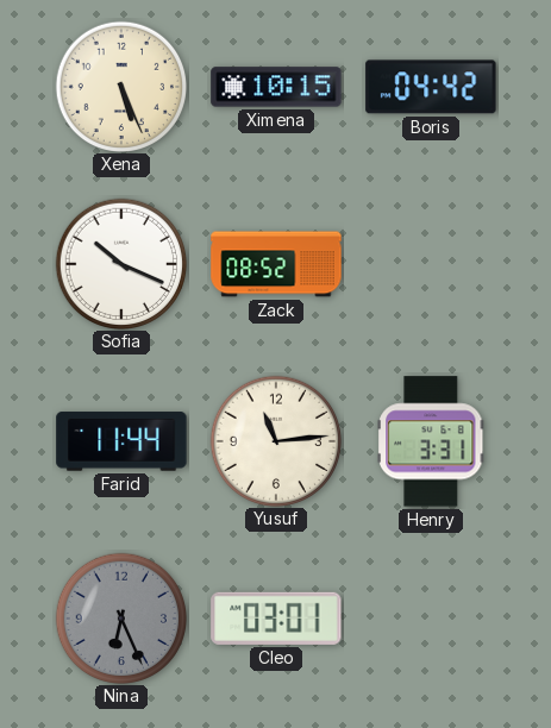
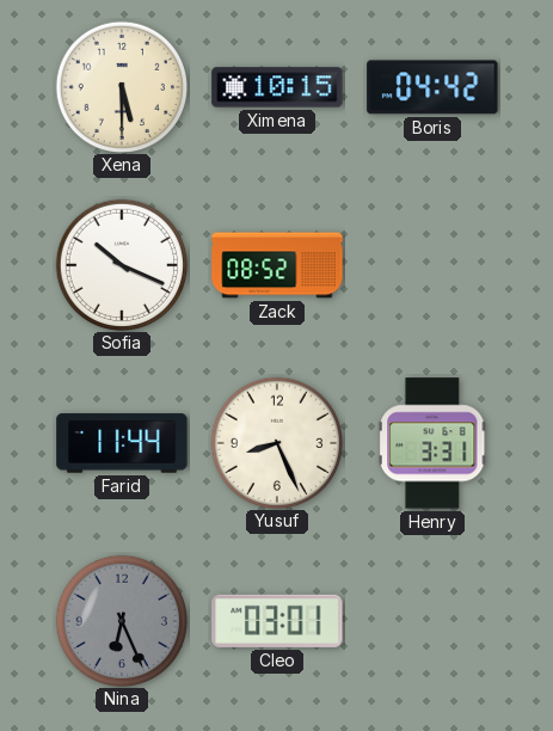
Xena: 5:26 -> 5:30
Yusuf: 11:14 -> 8:26
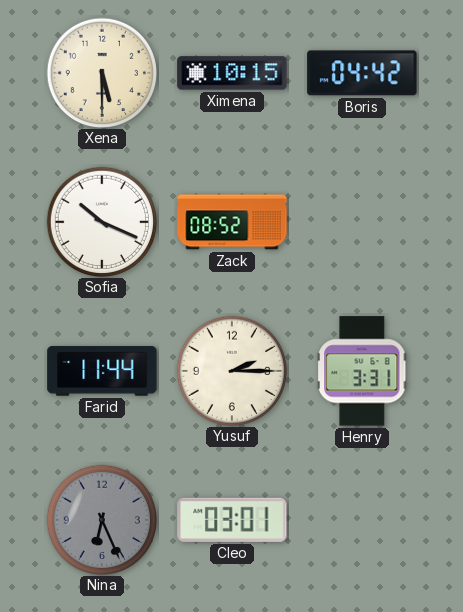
Yusuf: 8:26 -> 2:15
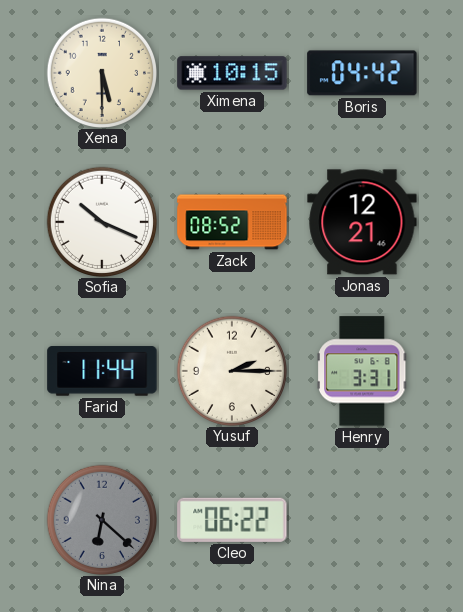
Jonas: none -> 12:21
Nina: 6:26 -> 6:22
Cleo: 03:01 -> 06:22
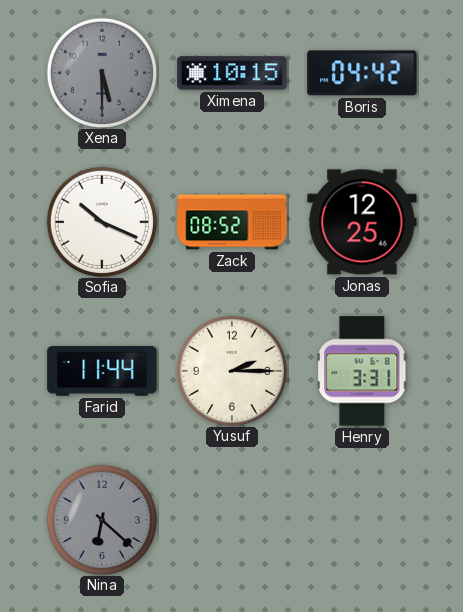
Xena dial: cream -> grey
Jonas: 12:21 -> 12:25
Cleo: 06:22 -> none
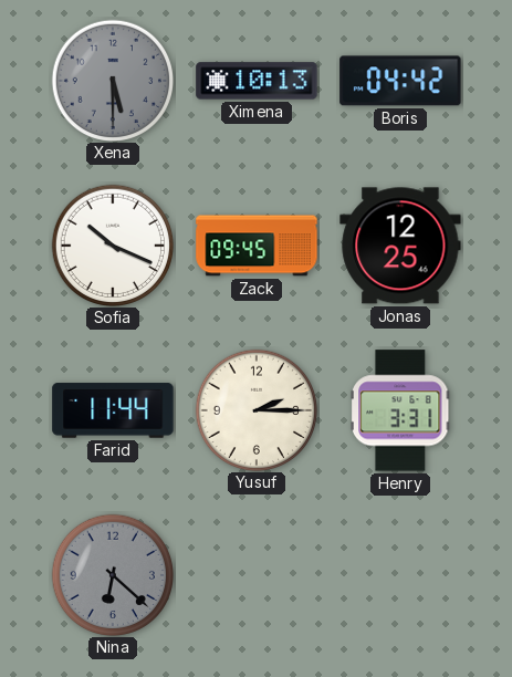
Ximena: 10:15 -> 10:13
Zack: 08:52 -> 09:45
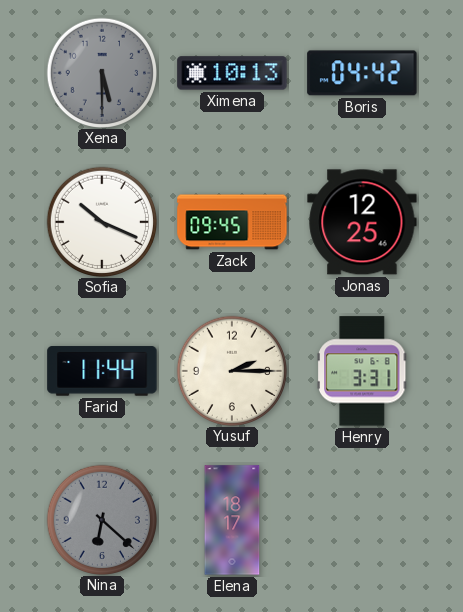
Elena: none -> 18:17
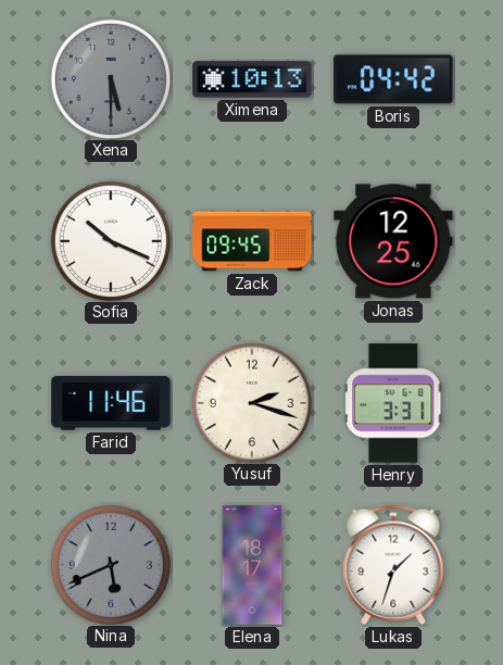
Farid: 11:44 -> 11:46
Yusuf: 2:15 -> 2:18
Nina: 6:22 -> 5:41
Lukas: none -> 1:33
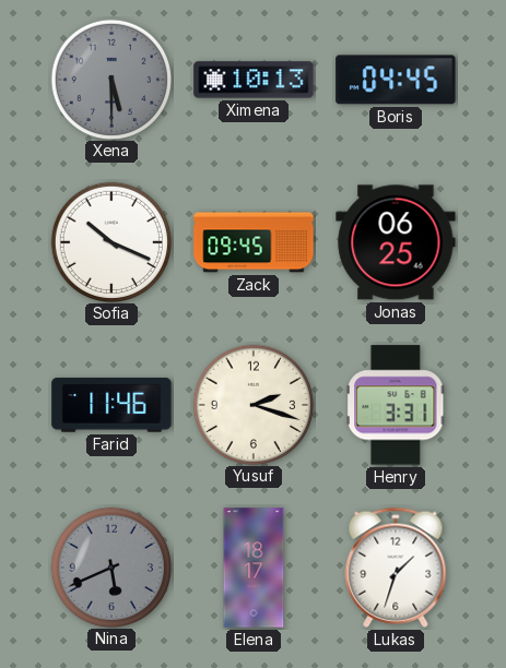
Boris: 04:42 -> 04:45
Jonas: 12:25 -> 06:25
